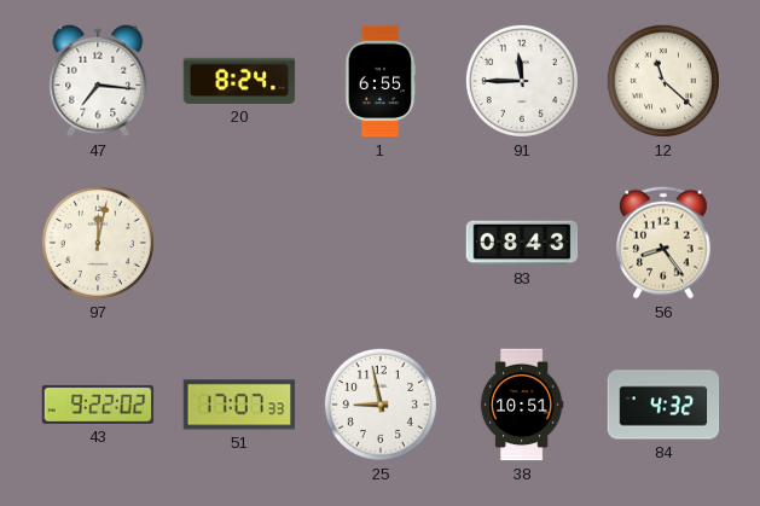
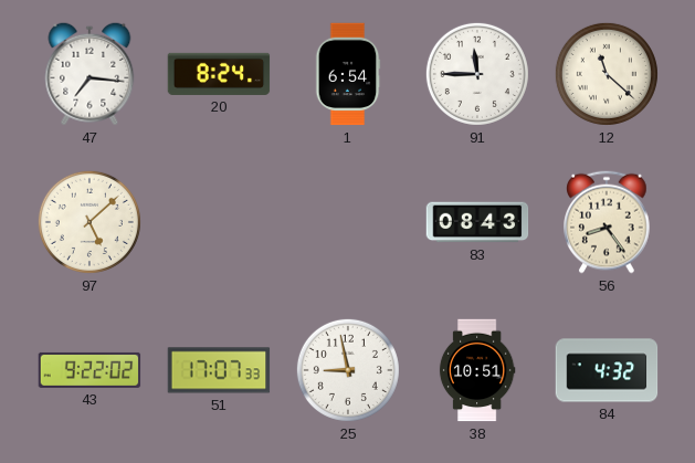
1: 6:55 -> 6:54
97: 12:02 -> 5:08
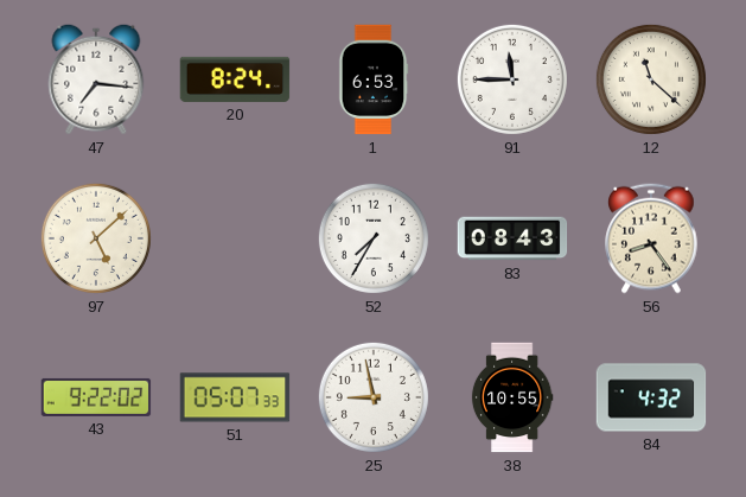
1: 6:54 -> 6:53
52: none -> 7:35
51: 17:07 -> 05:07
38: 10:51 -> 10:55
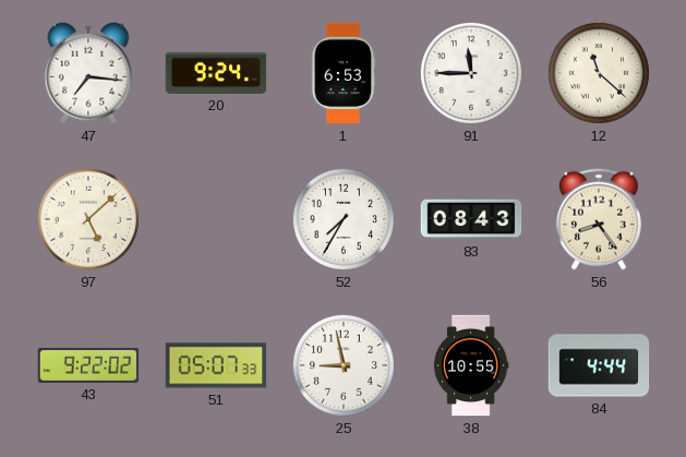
20: 8:24 -> 9:24
84: 4:32 -> 4:44
